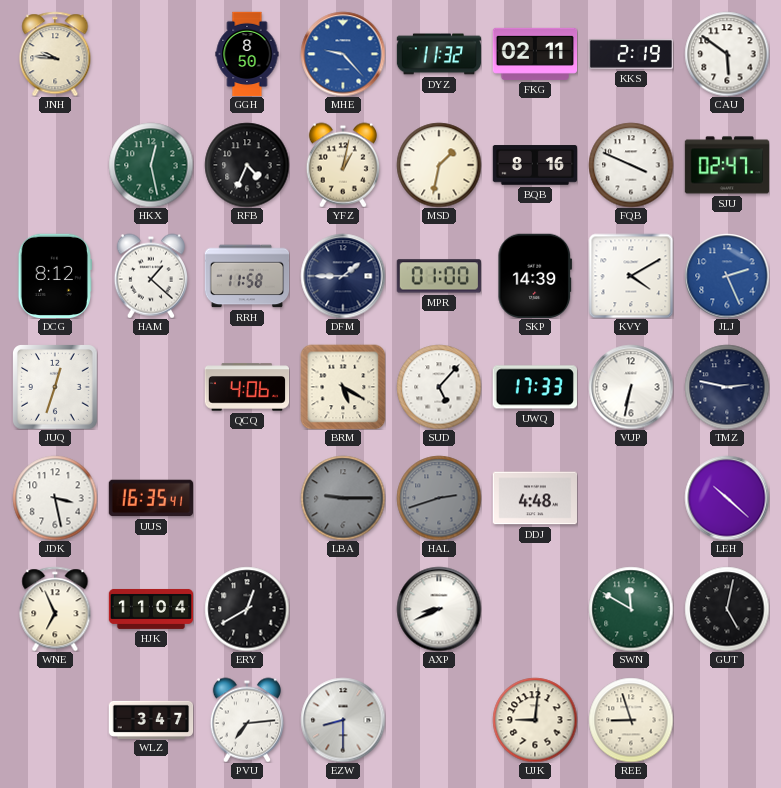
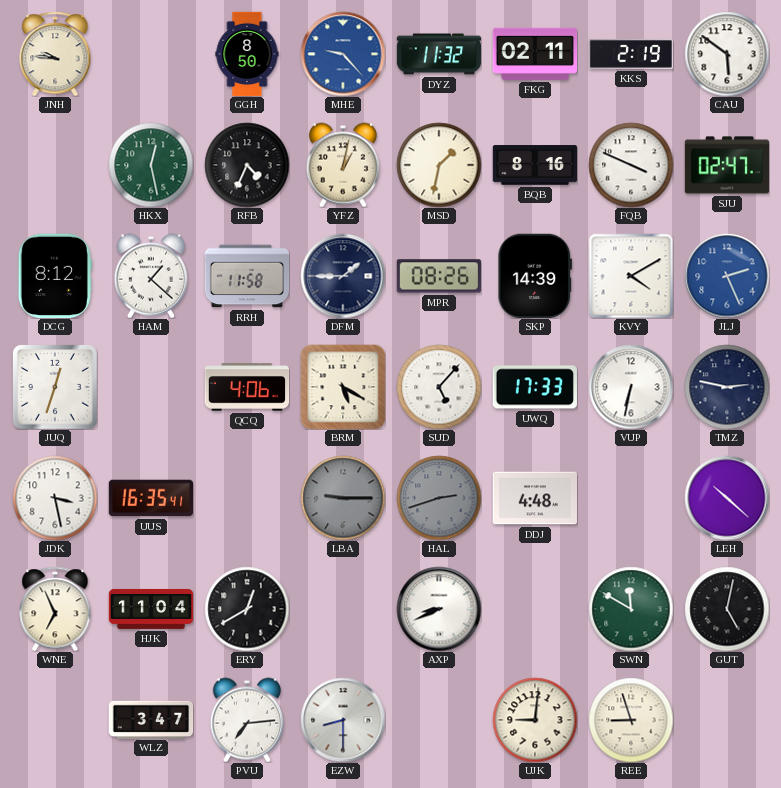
MPR: 01:00 -> 08:26
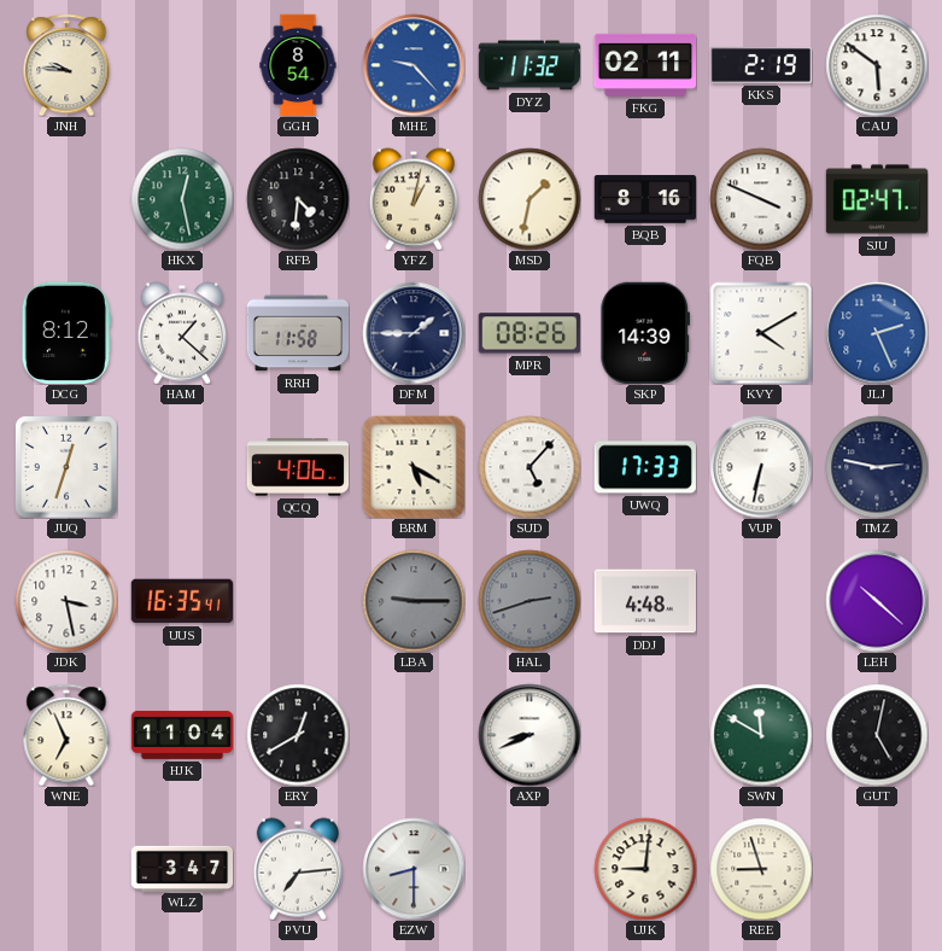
GGH: 8:50 -> 8:54
RFB: 4:34 -> 4:31
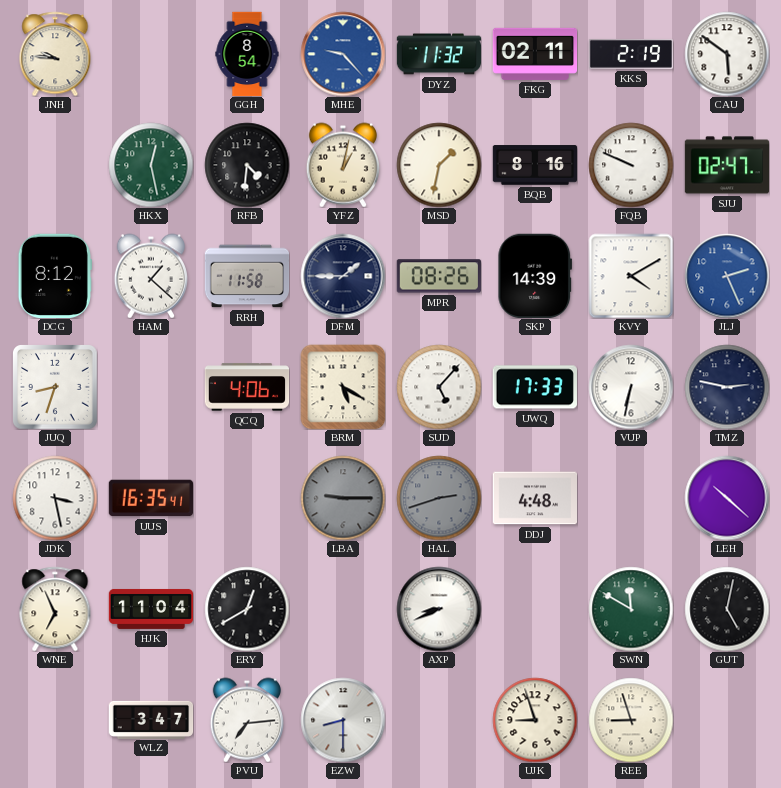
FQB: 3:49 -> 9:49
JUQ: 12:33 -> 8:33
UJK: 9:01 -> 8:57
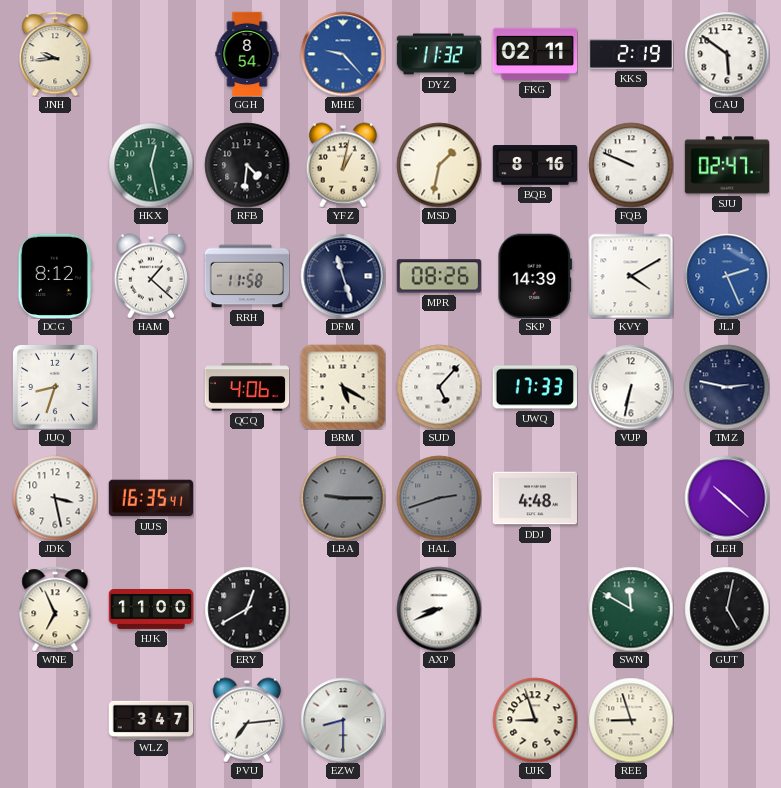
JNH: 9:46 -> 9:44
DFM: 1:45 -> 11:27
HJK: 11:04 -> 11:00
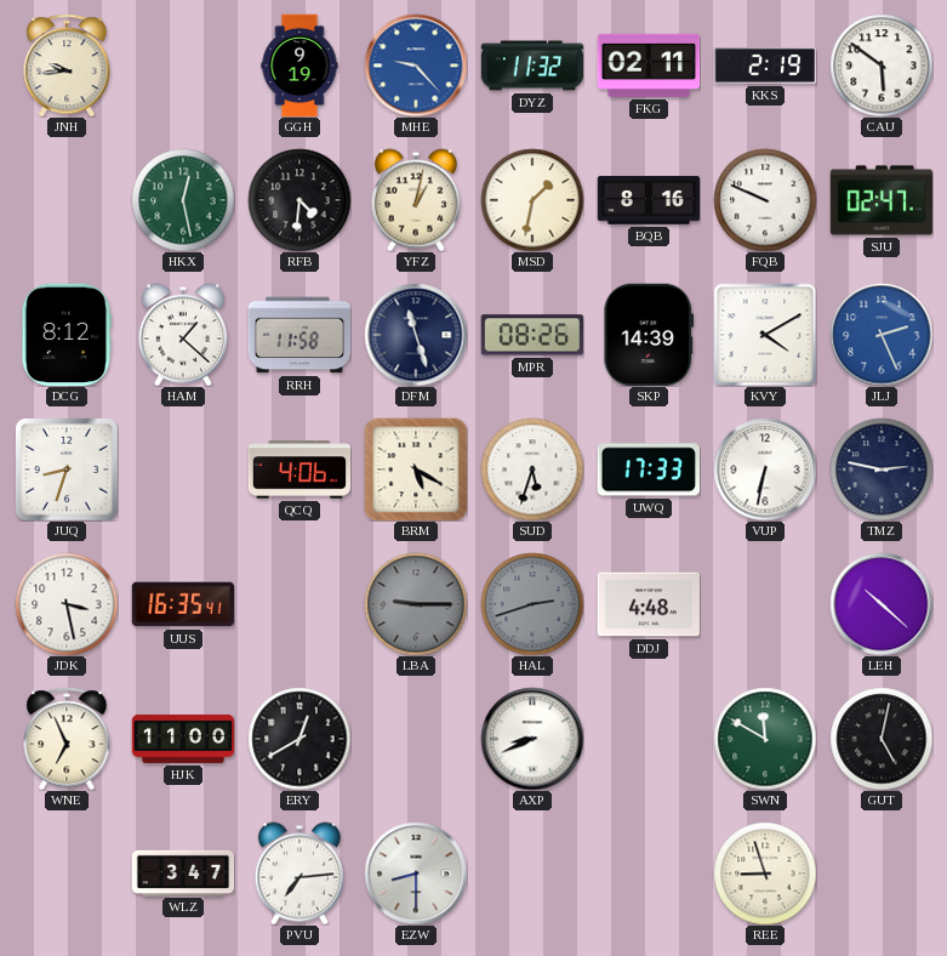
GGH: 8:54 -> 9:19
SUD: 5:07 -> 5:33
UJK: 8:57 -> none
